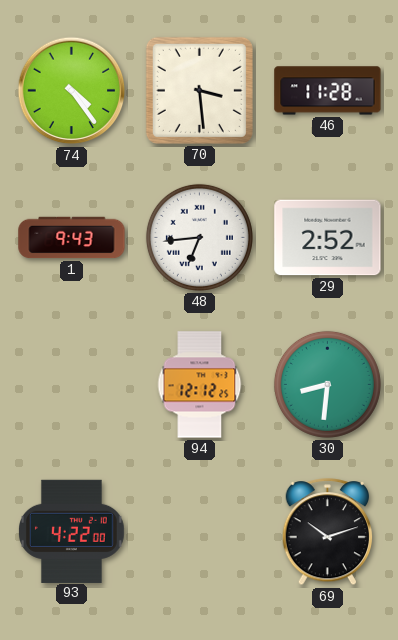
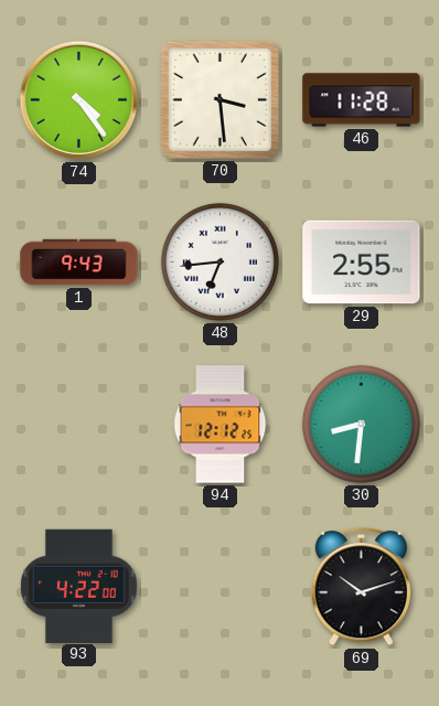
29: 2:52 -> 2:55
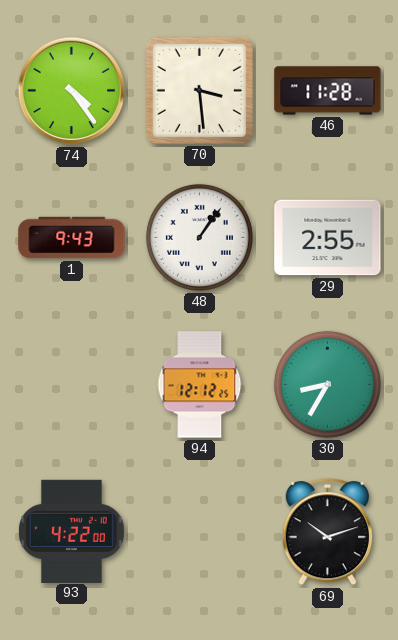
48: 6:44 -> 1:06
30: 8:31 -> 8:35
